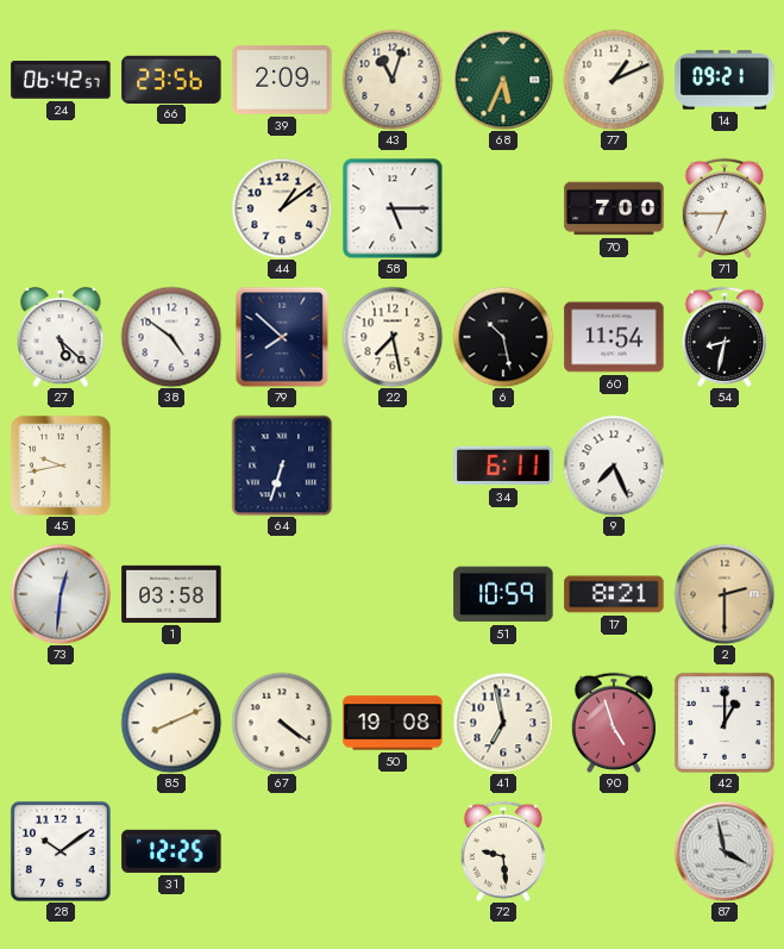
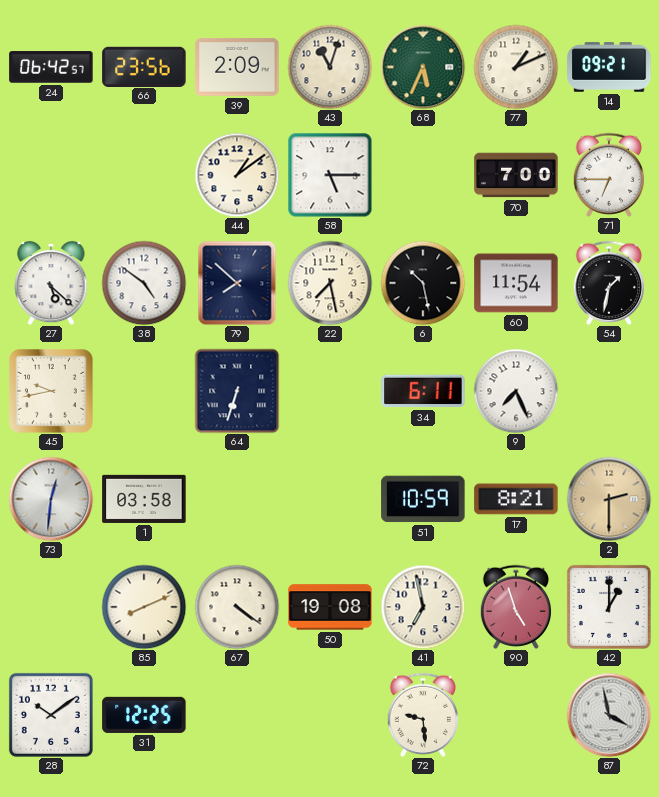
54: 8:32 -> 1:32
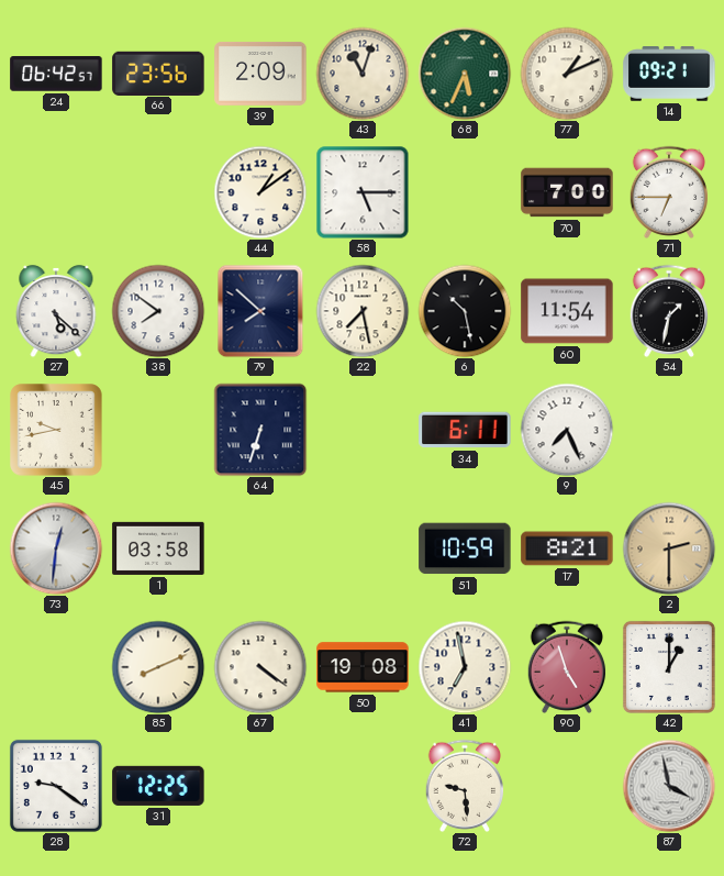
38: 4:51 -> 7:51
28: 10:09 -> 9:21
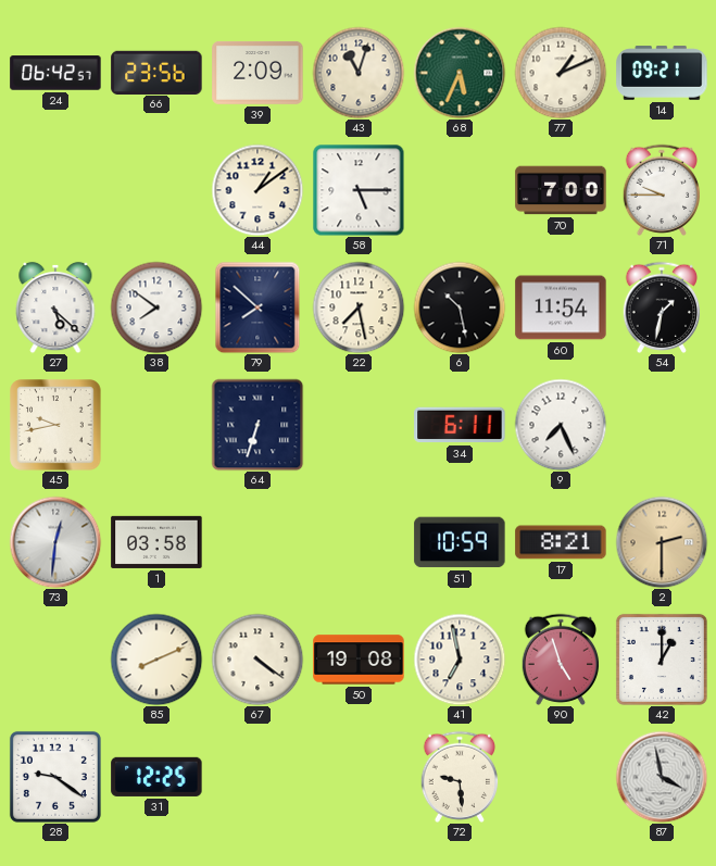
71: 6:45 -> 9:45
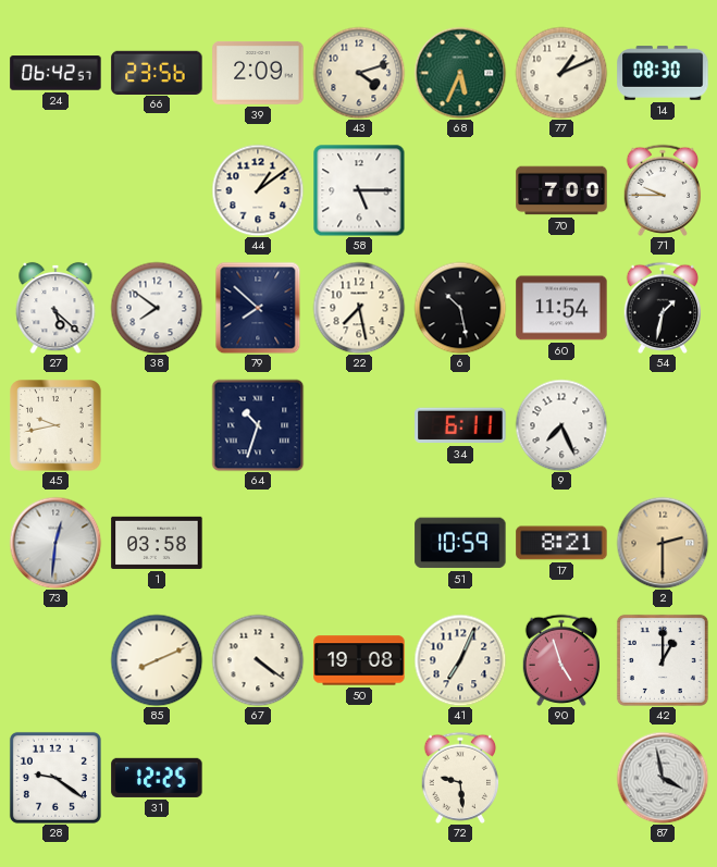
43: 11:03 -> 4:12
14: 09:21 -> 08:30
64: 6:33 -> 10:33
41: 6:58 -> 7:04
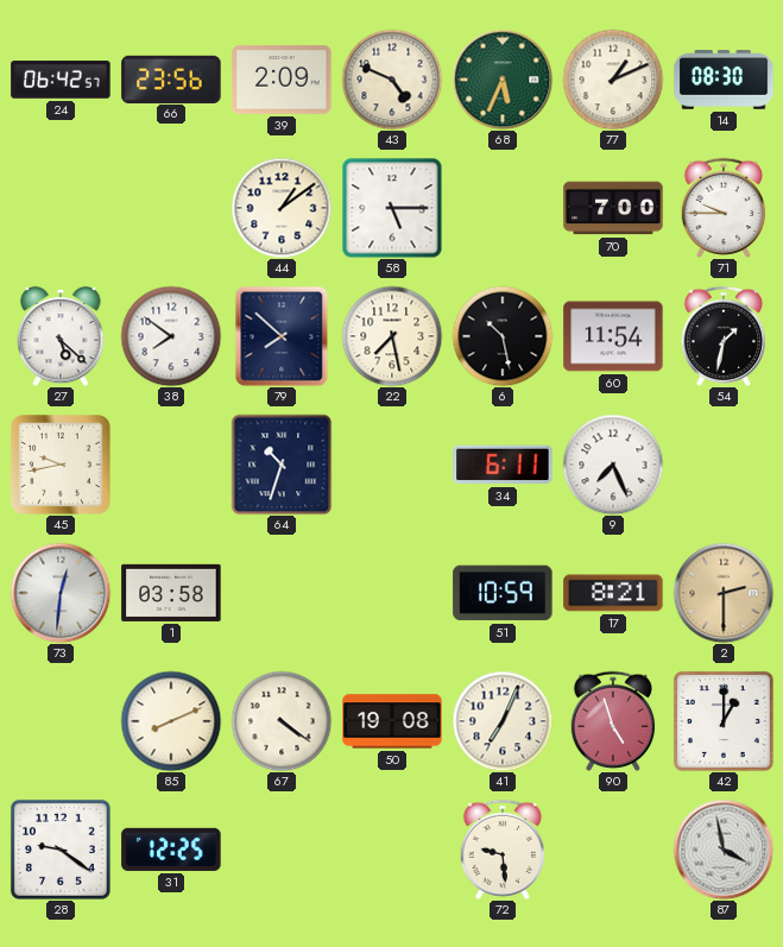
43: 4:12 -> 4:49
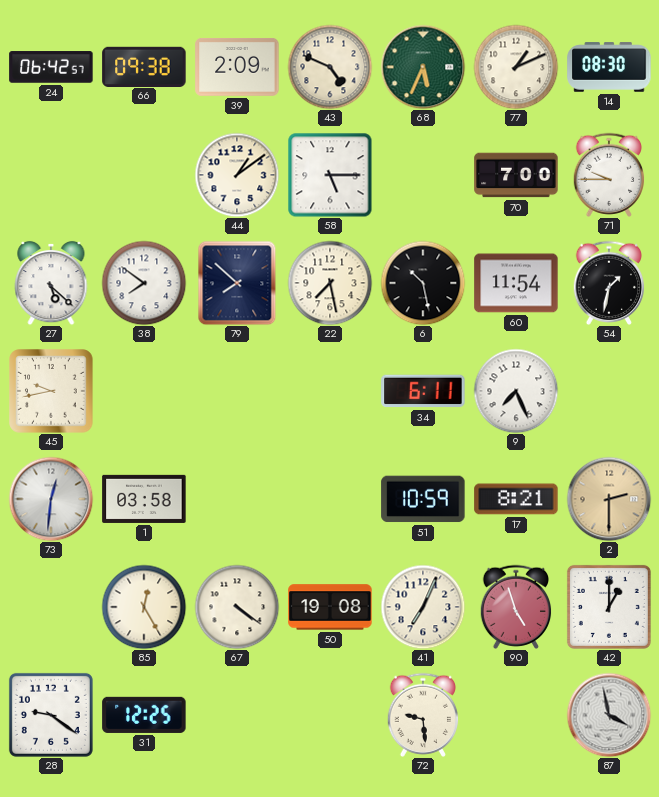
66: 23:56 -> 09:38
64: 10:33 -> none
85: 8:11 -> 12:25
